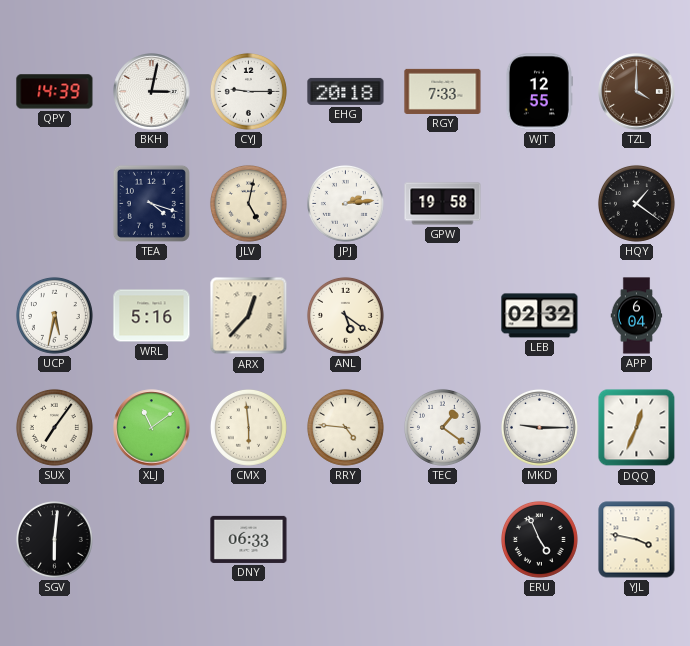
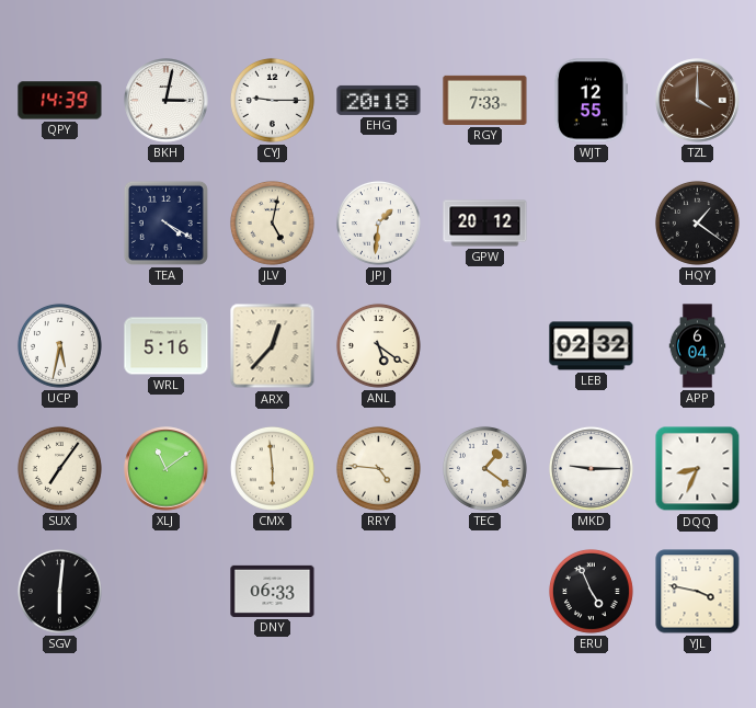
TEA: 4:18 -> 4:20
JPJ: 2:14 -> 1:31
GPW: 19:58 -> 20:12
DQQ: 12:34 -> 8:34
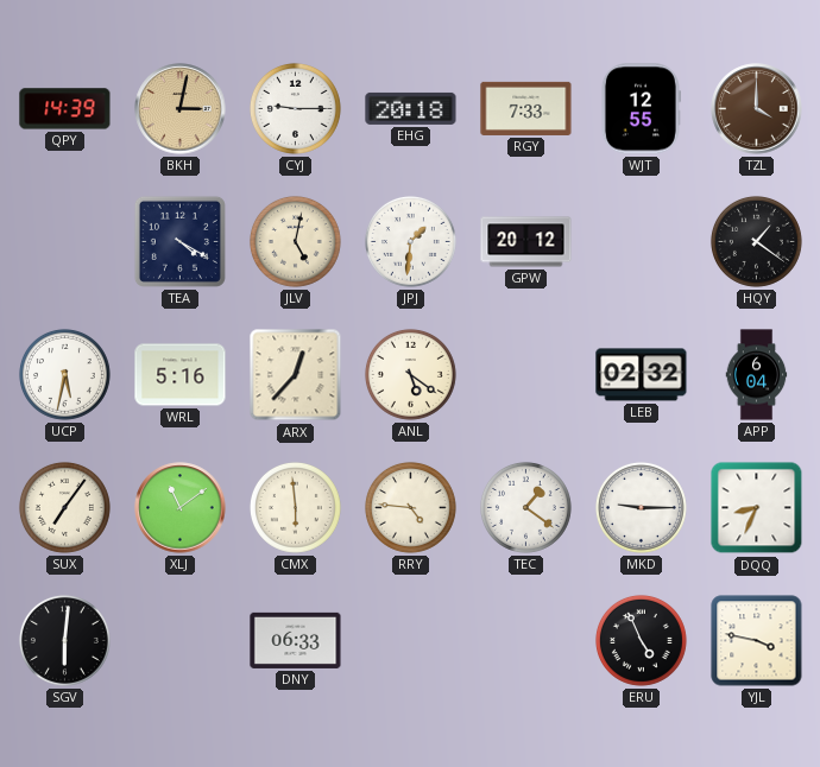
BKH dial: white -> champagne
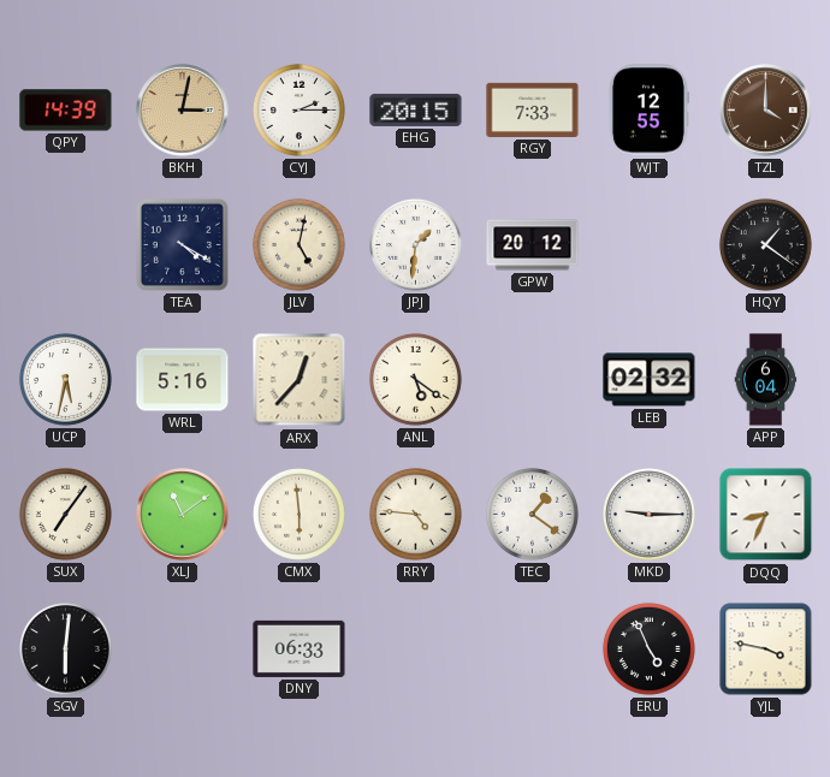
CYJ: 9:15 -> 2:15
EHG: 20:18 -> 20:15
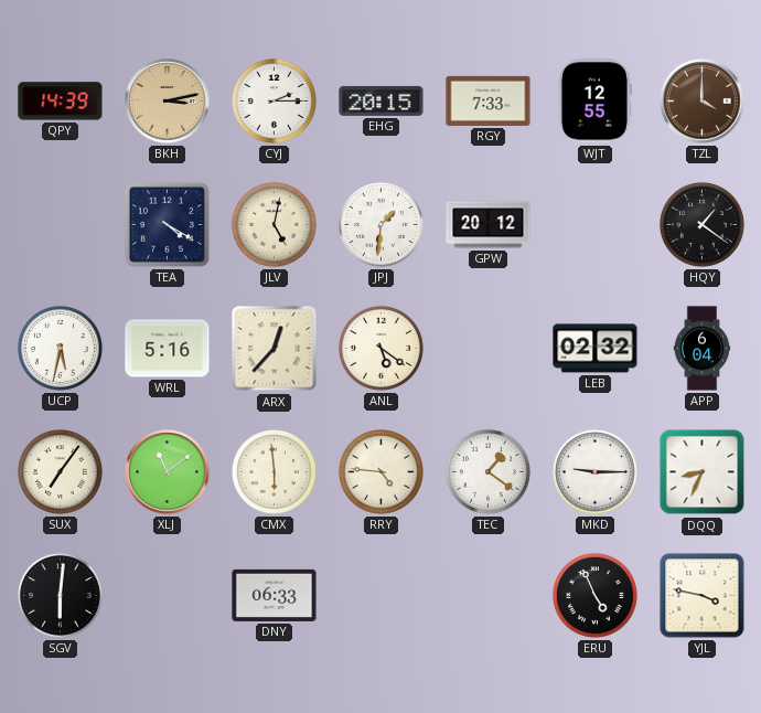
BKH: 3:02 -> 3:13
